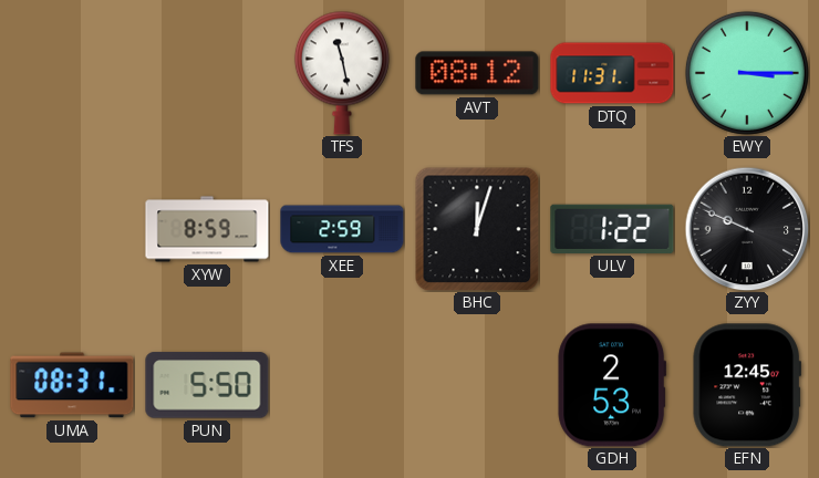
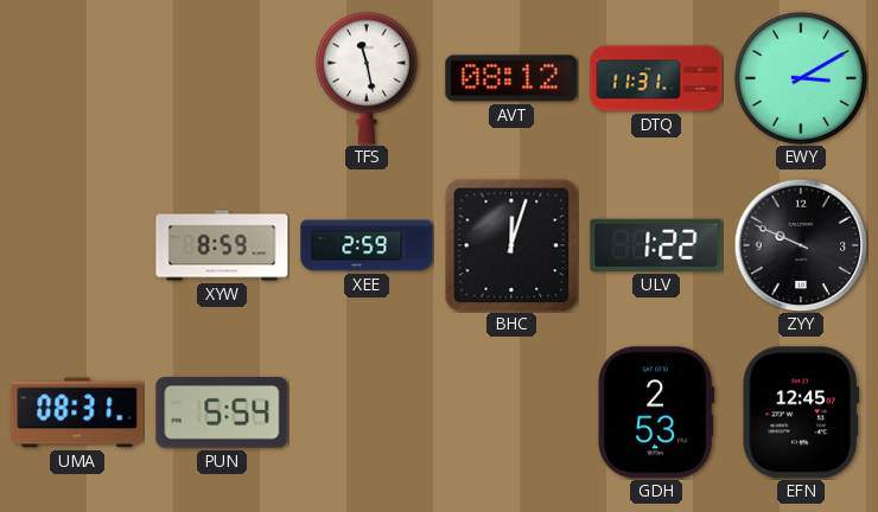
EWY: 3:15 -> 3:10
PUN: 5:50 -> 5:54
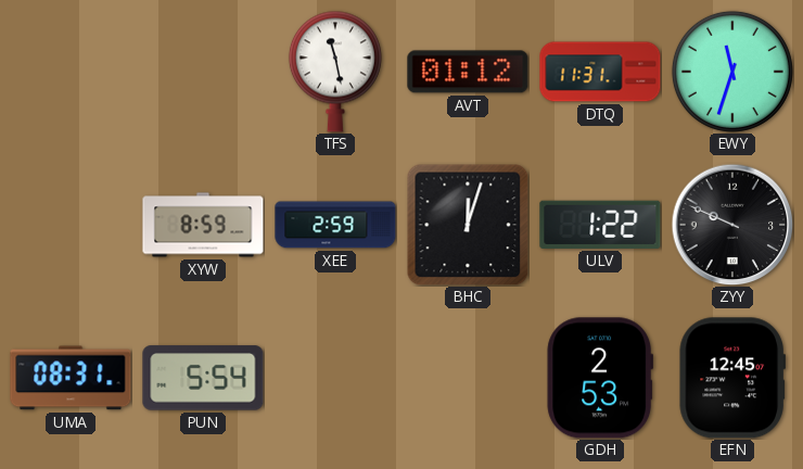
AVT: 08:12 -> 01:12
EWY: 3:10 -> 11:33
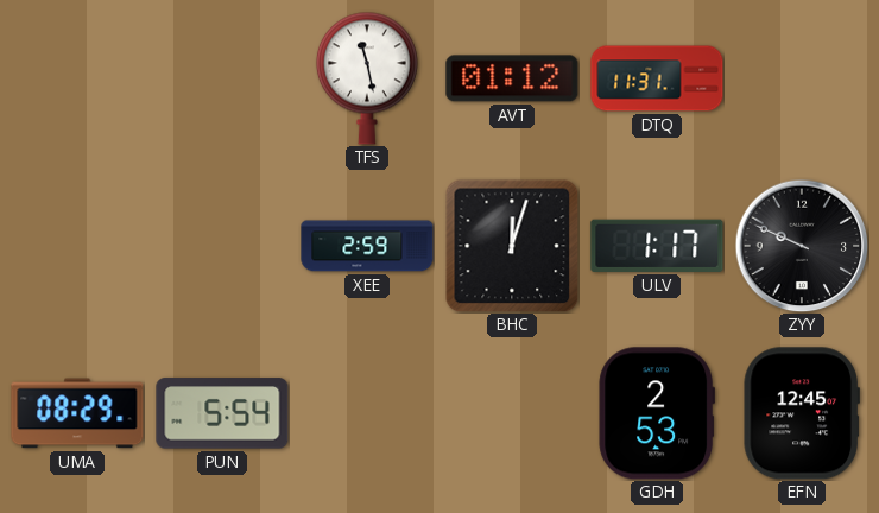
EWY: 11:33 -> none
XYW: 8:59 -> none
ULV: 1:22 -> 1:17
UMA: 08:31 -> 08:29
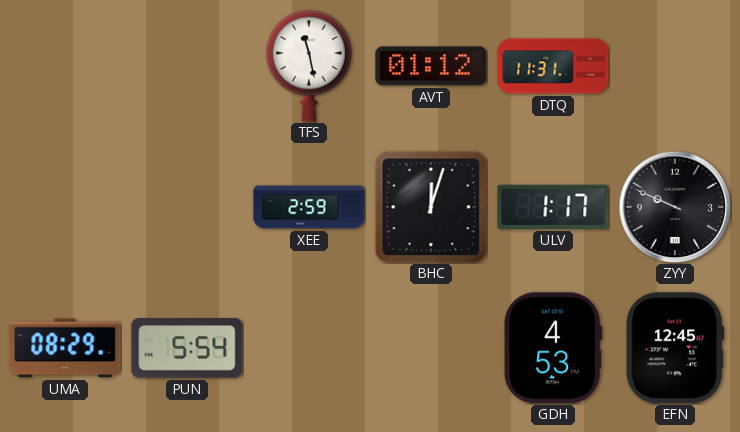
GDH: 2:53 -> 4:53
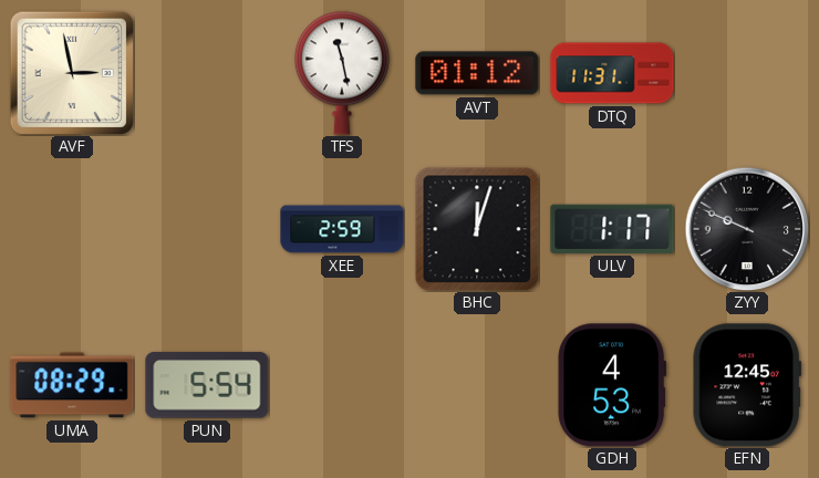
AVF: none -> 2:58
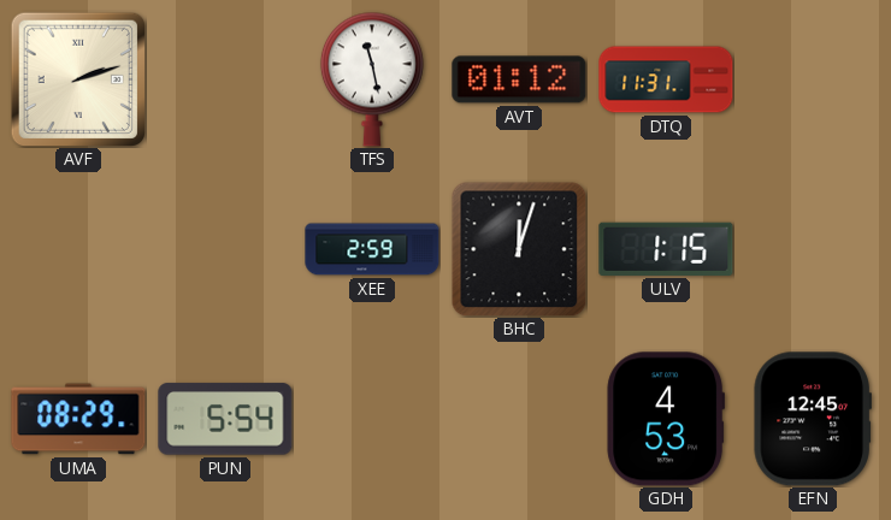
AVF: 2:58 -> 2:12
ULV: 1:17 -> 1:15
ZYY: 9:49 -> none
